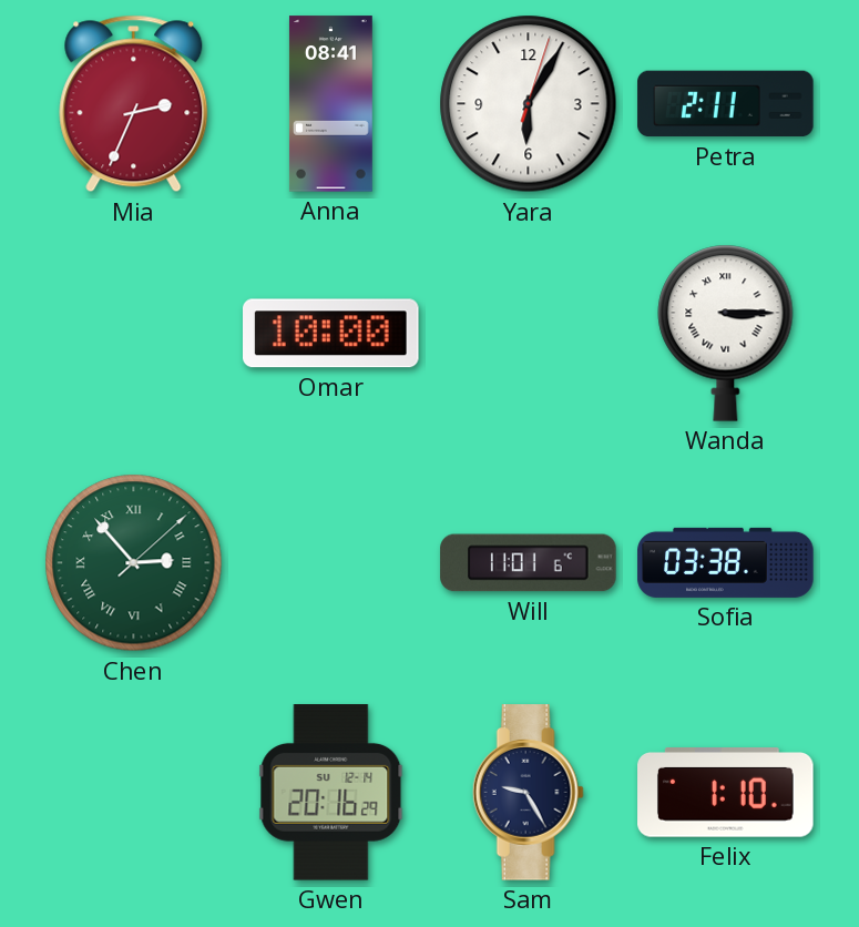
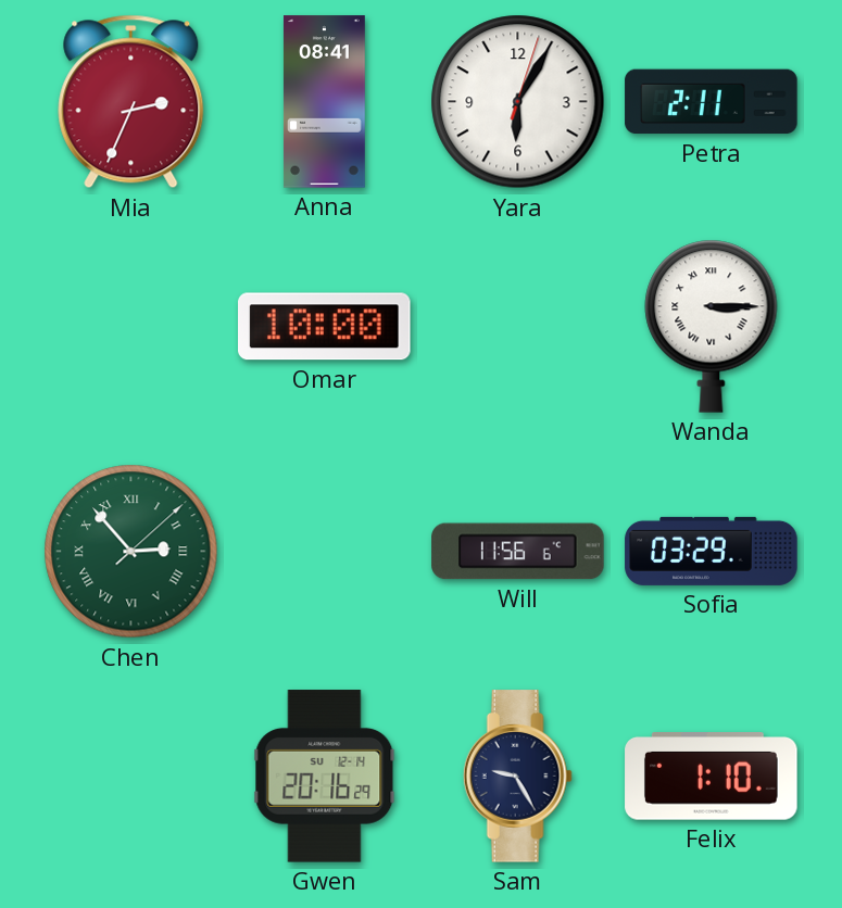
Will: 11:01 -> 11:56
Sofia: 03:38 -> 03:29
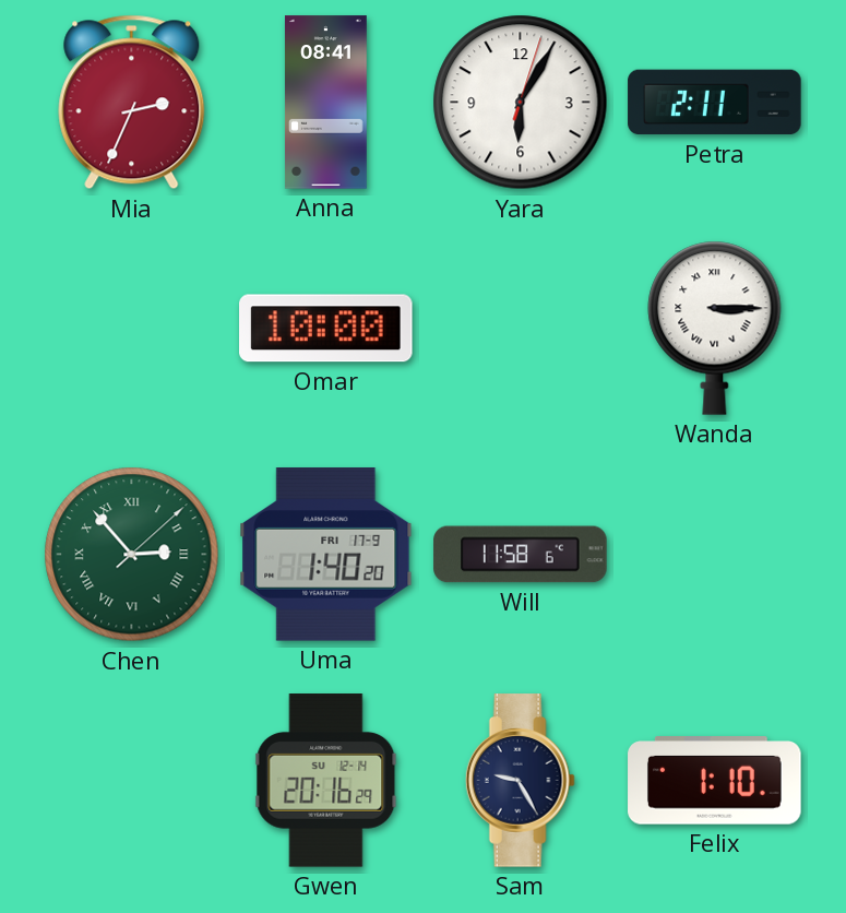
Uma: none -> 1:40
Will: 11:56 -> 11:58
Sofia: 03:29 -> none
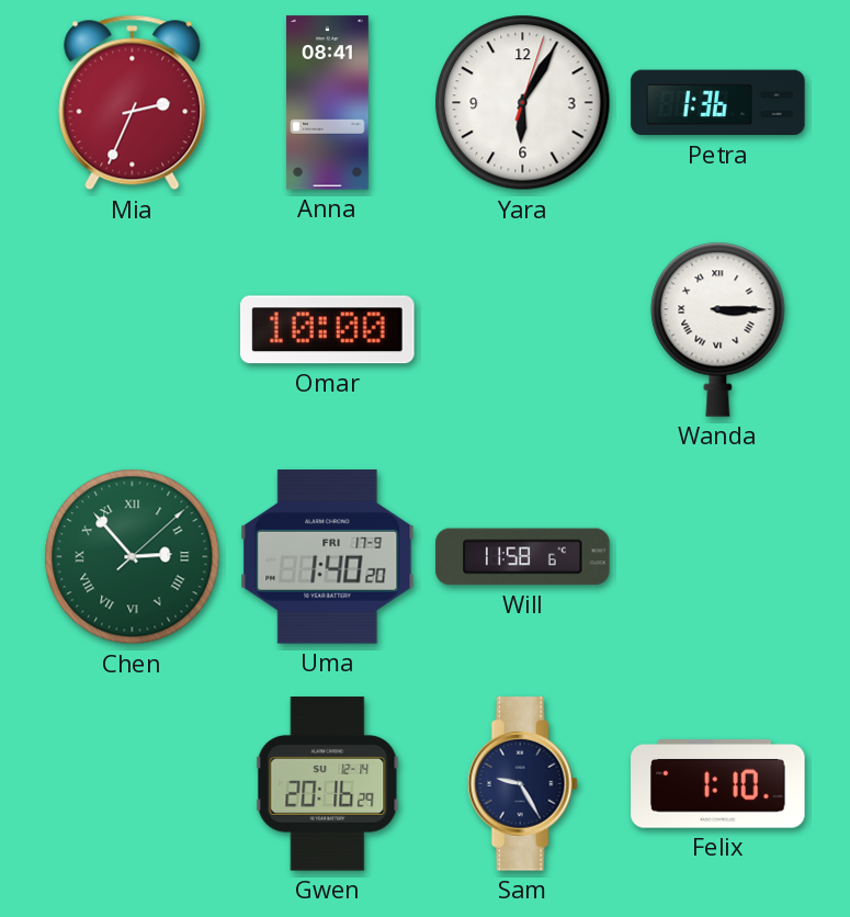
Petra: 2:11 -> 1:36
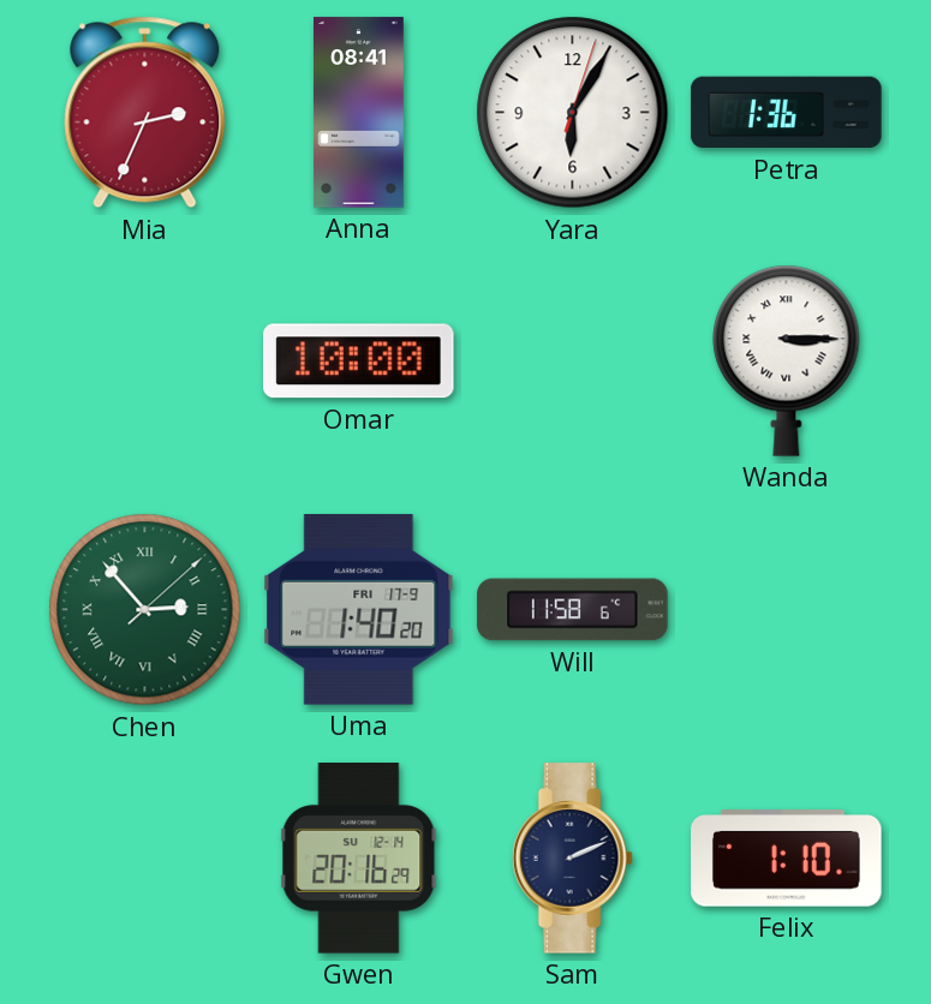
Sam: 9:25 -> 2:11
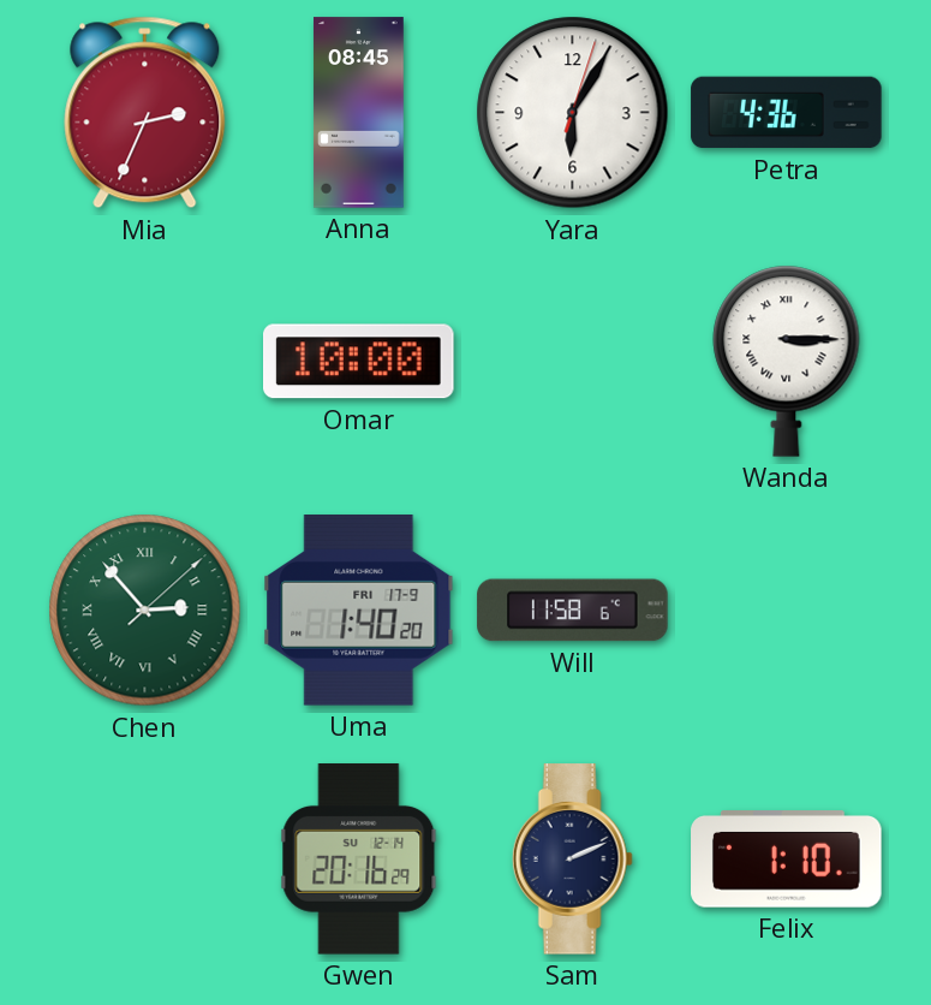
Anna: 08:41 -> 08:45
Petra: 1:36 -> 4:36
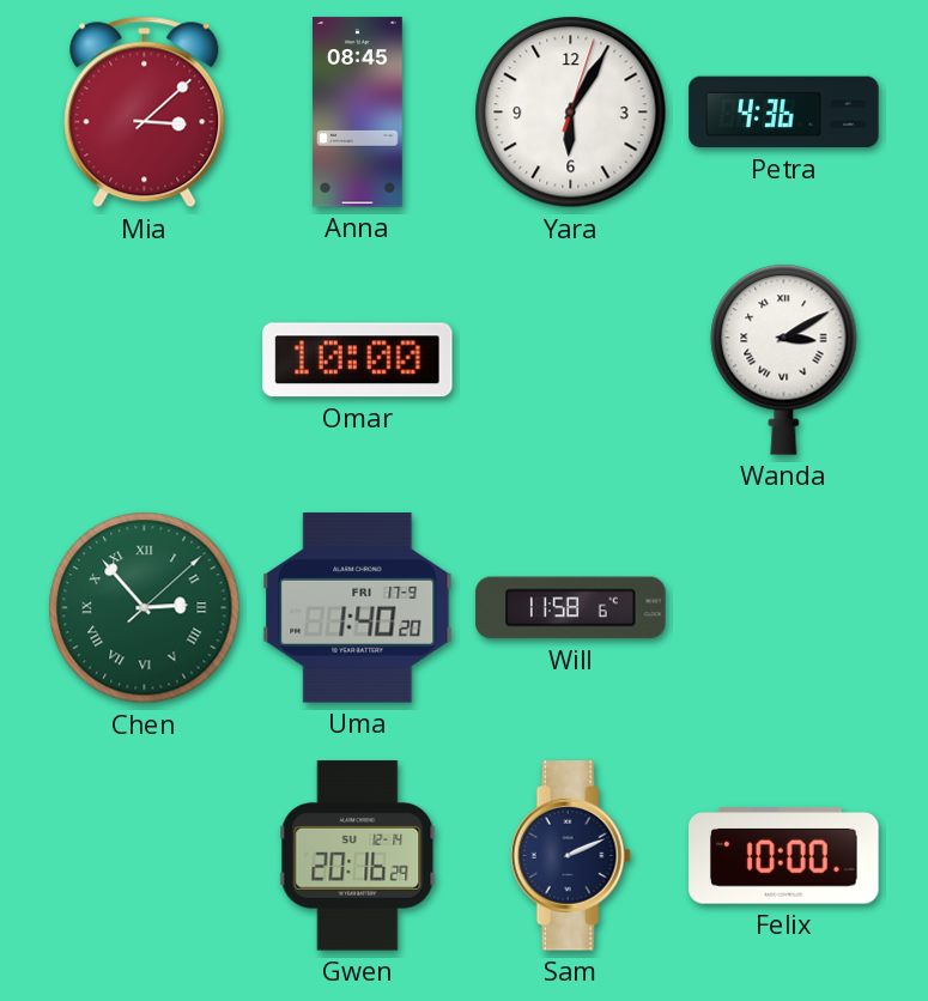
Mia: 2:34 -> 3:08
Wanda: 3:15 -> 3:10
Felix: 1:10 -> 10:00
